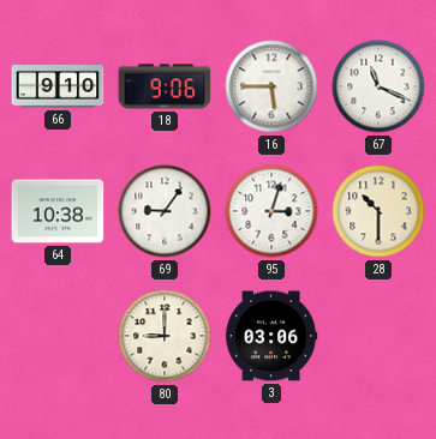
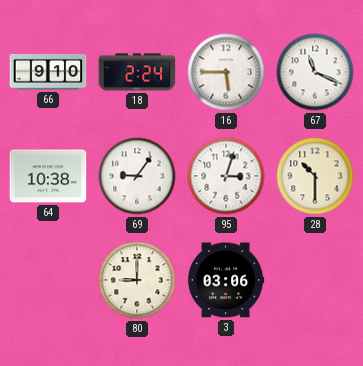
18: 9:06 -> 2:24
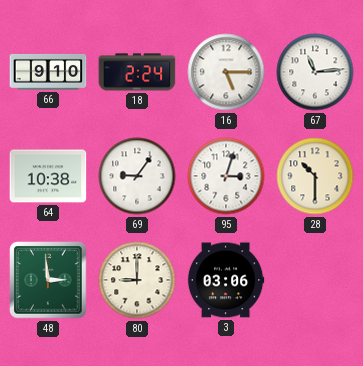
16: 5:45 -> 5:15
67: 11:19 -> 11:14
48: none -> 2:59
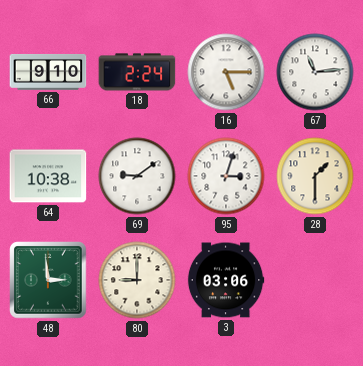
69: 9:06 -> 9:09
28: 10:30 -> 1:30
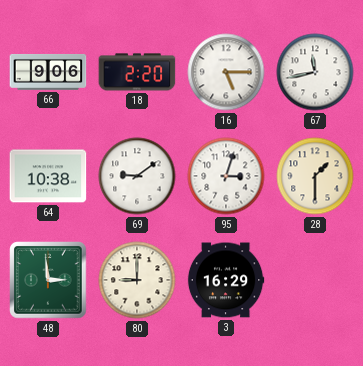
66: 9:10 -> 9:06
18: 2:24 -> 2:20
67: 11:14 -> 11:43
3: 03:06 -> 16:29
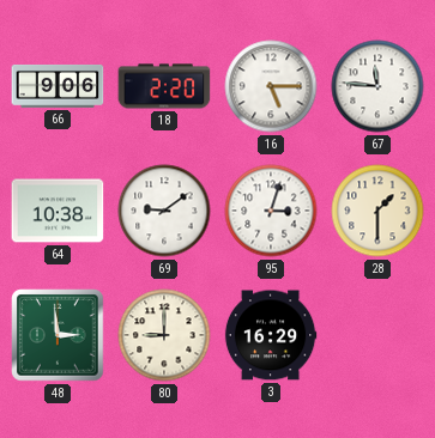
67: 11:43 -> 11:46
